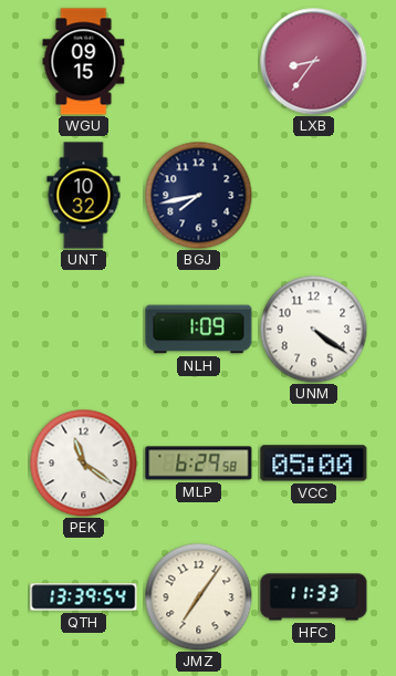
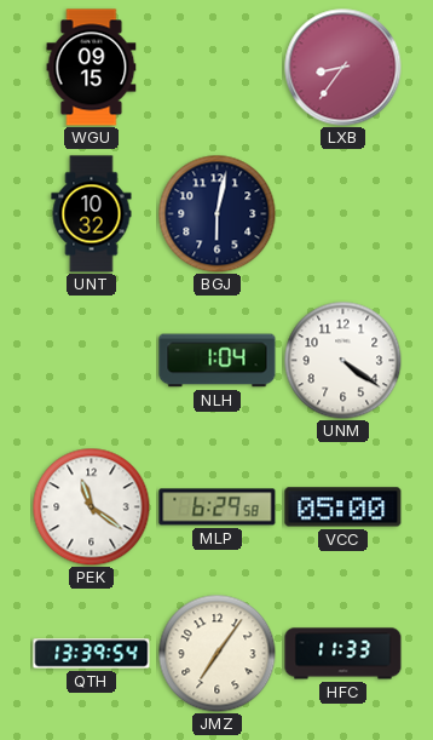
BGJ: 7:43 -> 6:02
NLH: 1:09 -> 1:04
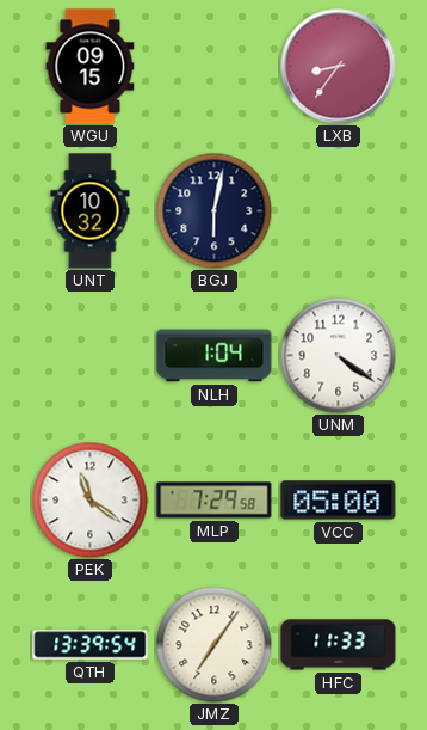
MLP: 6:29 -> 7:29
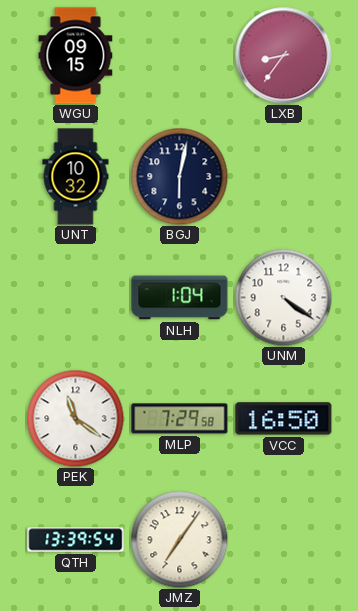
VCC: 05:00 -> 16:50
HFC: 11:33 -> none
